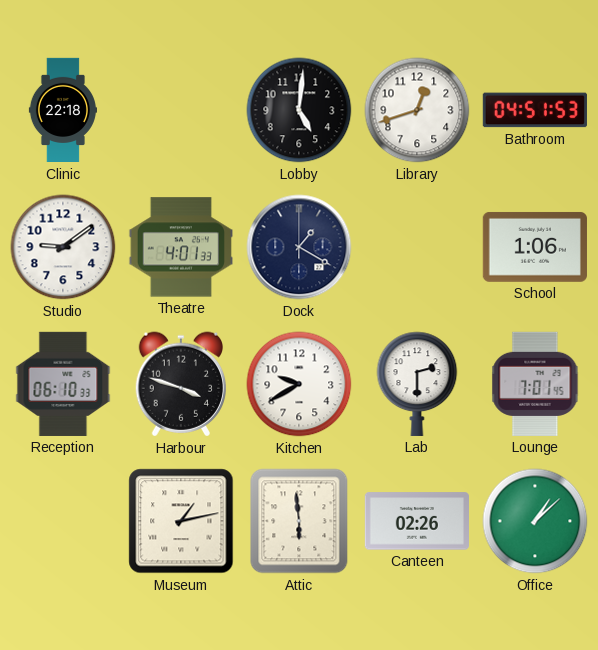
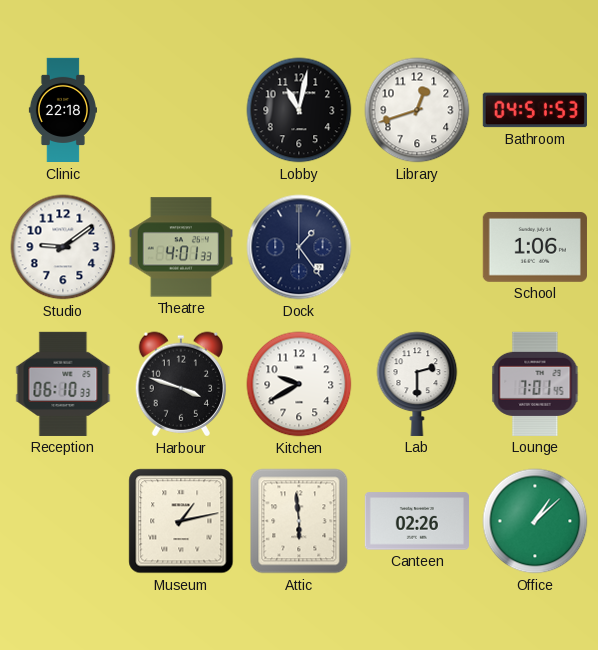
Lobby: 5:01 -> 11:02
Dock: 1:20 -> 1:24
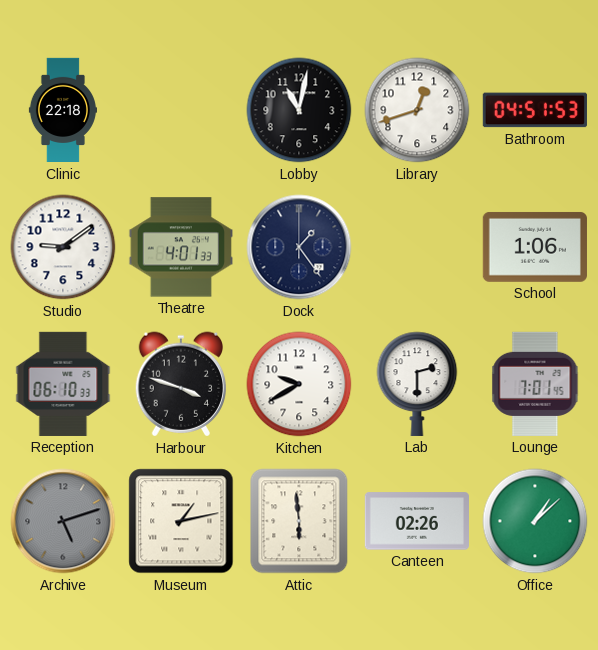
Archive: none -> 5:12
